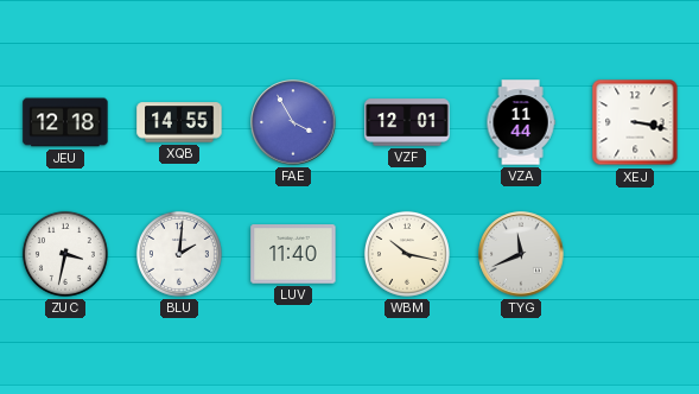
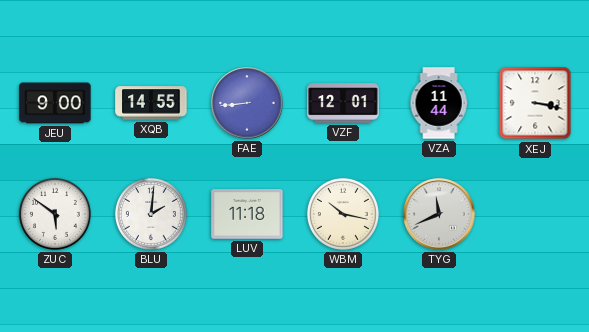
JEU: 12:18 -> 9:00
FAE: 3:55 -> 8:44
ZUC: 3:32 -> 5:51
LUV: 11:40 -> 11:18
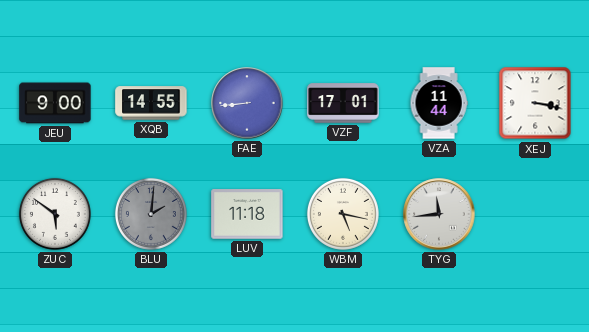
VZF: 12:01 -> 17:01
BLU dial: white -> grey
WBM: 10:17 -> 5:17
TYG: 11:41 -> 11:44
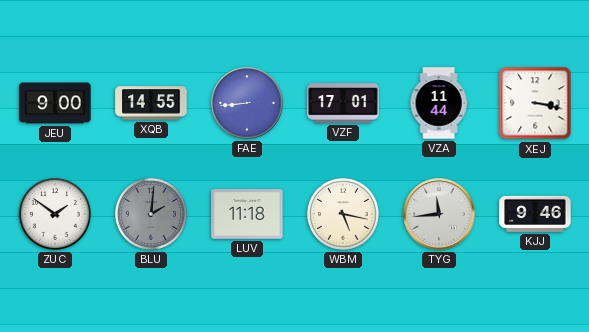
ZUC: 5:51 -> 1:51
KJJ: none -> 9:46
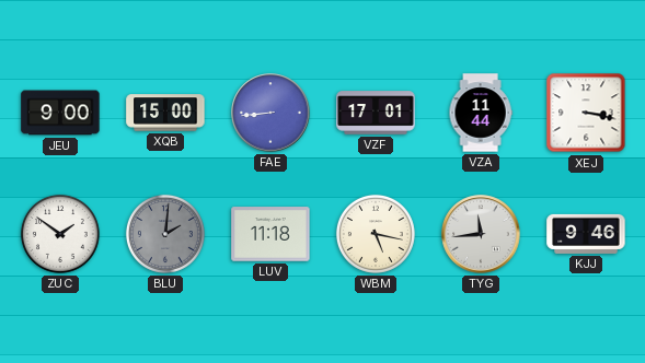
XQB: 14:55 -> 15:00
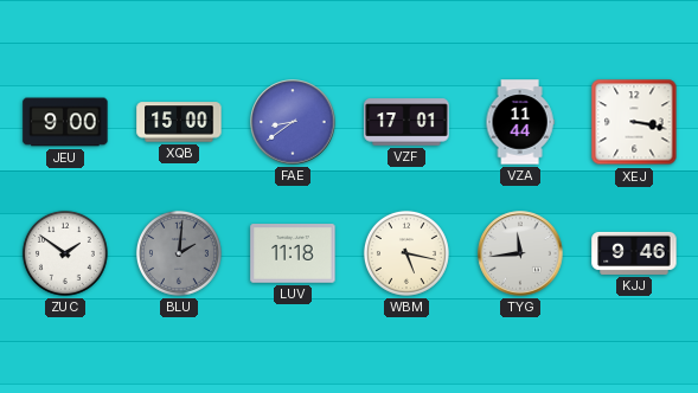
FAE: 8:44 -> 8:39
